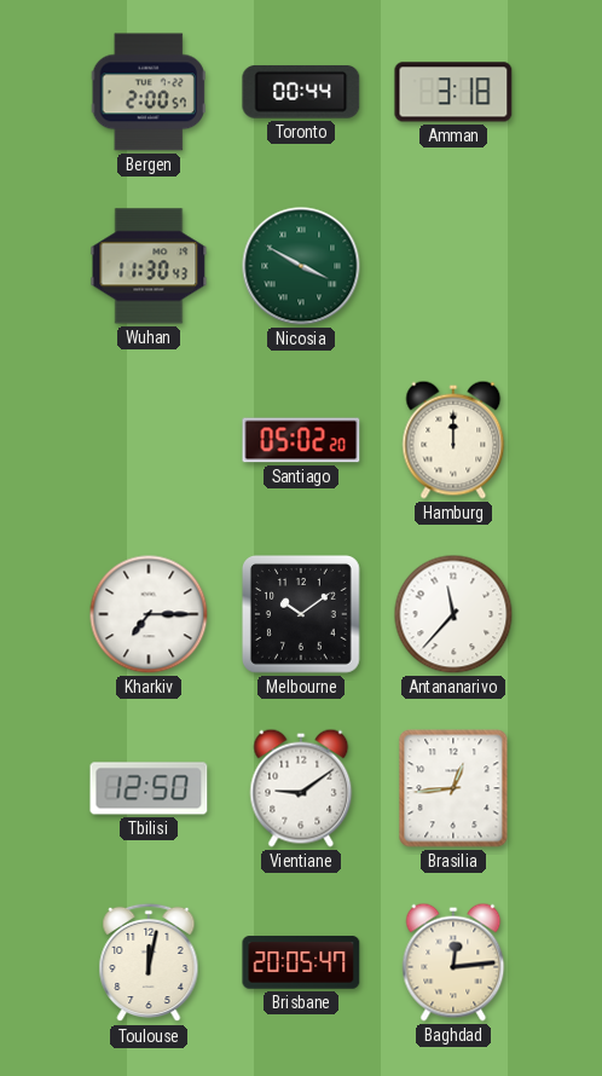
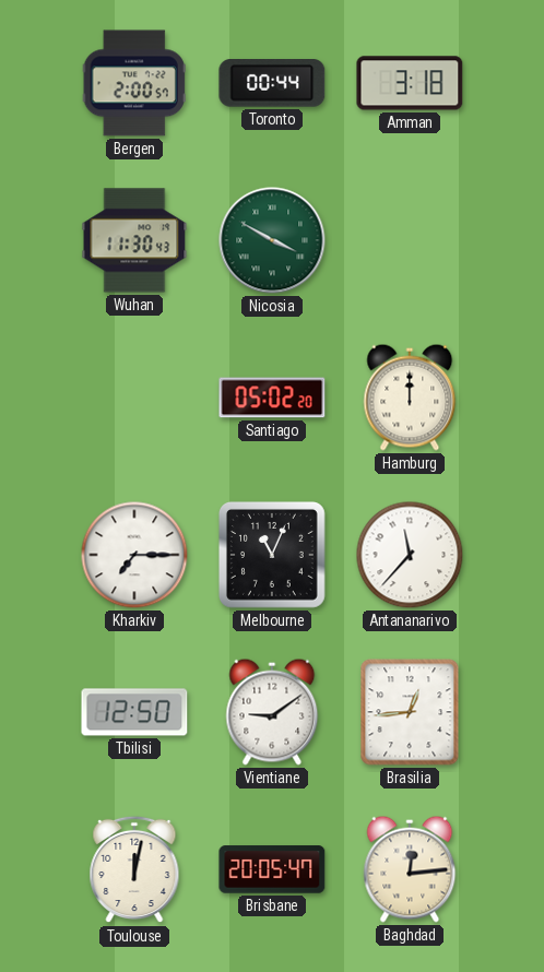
Melbourne: 10:09 -> 11:04
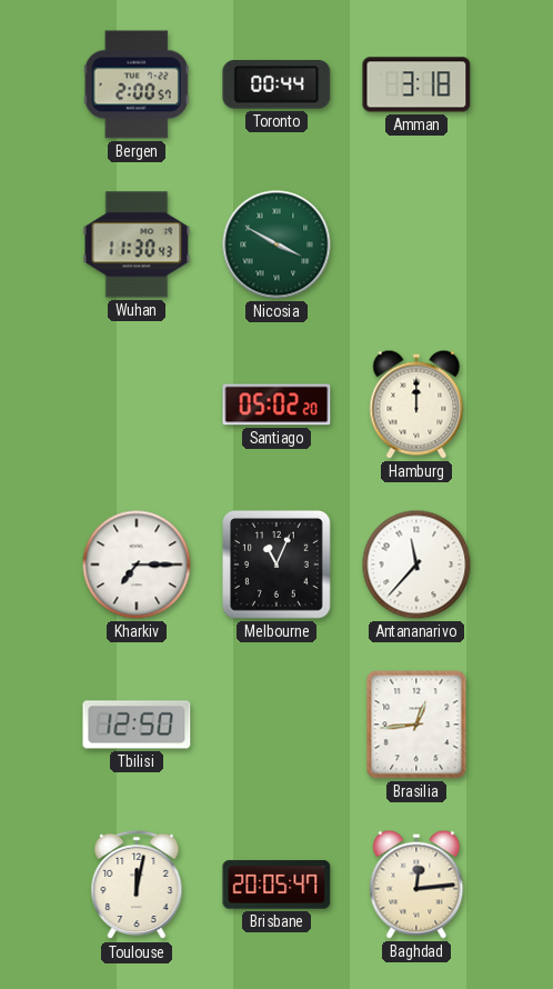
Vientiane: 9:09 -> none
